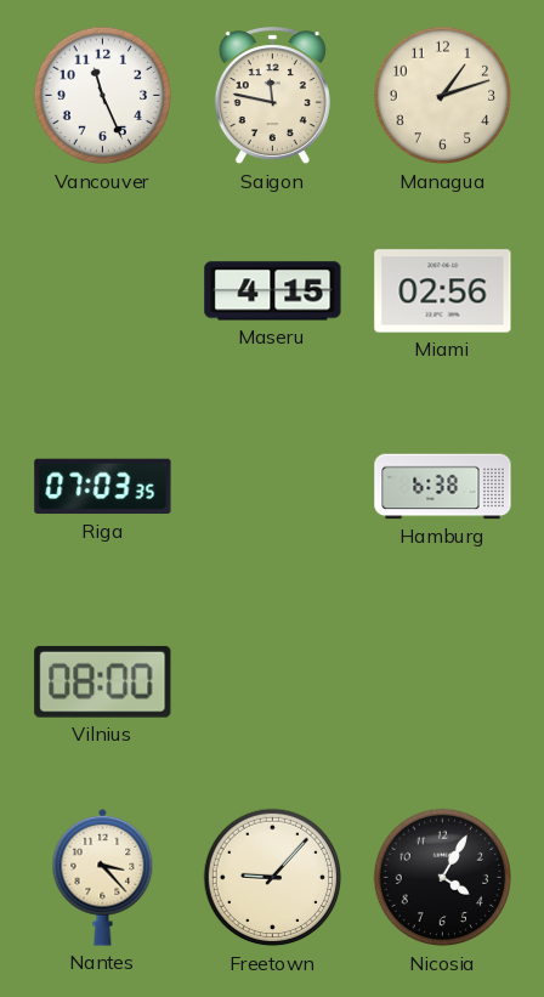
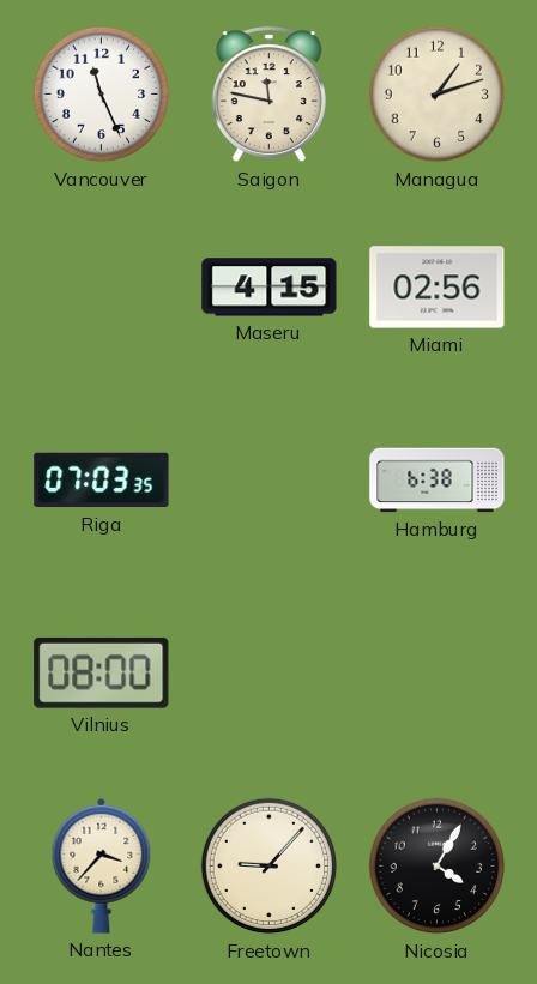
Nantes: 3:23 -> 3:37
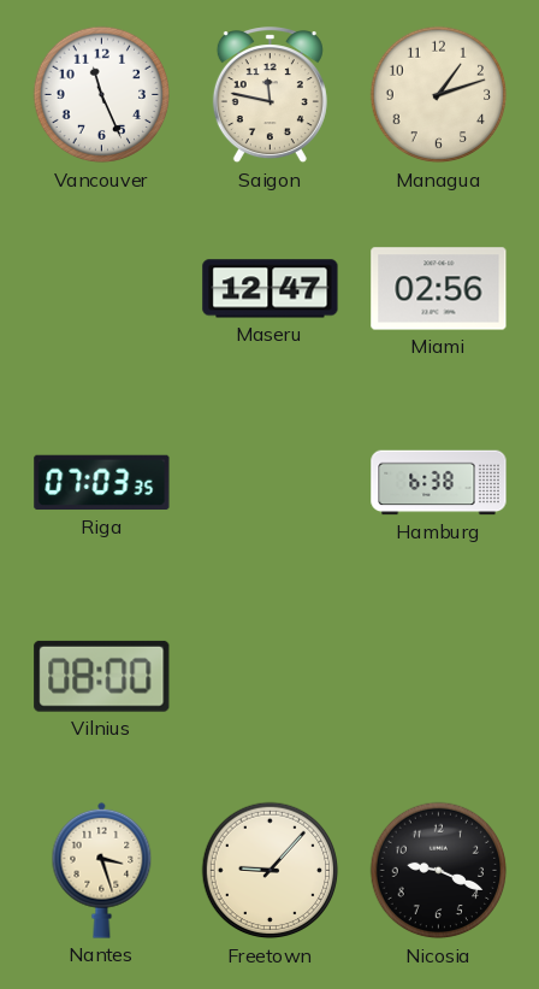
Maseru: 4:15 -> 12:47
Nantes: 3:37 -> 3:27
Nicosia: 4:05 -> 9:19
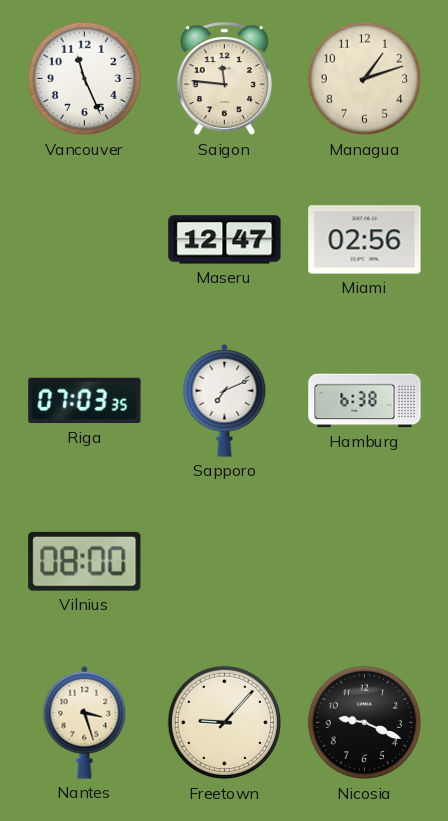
Saigon: 11:47 -> 11:46
Sapporo: none -> 7:11
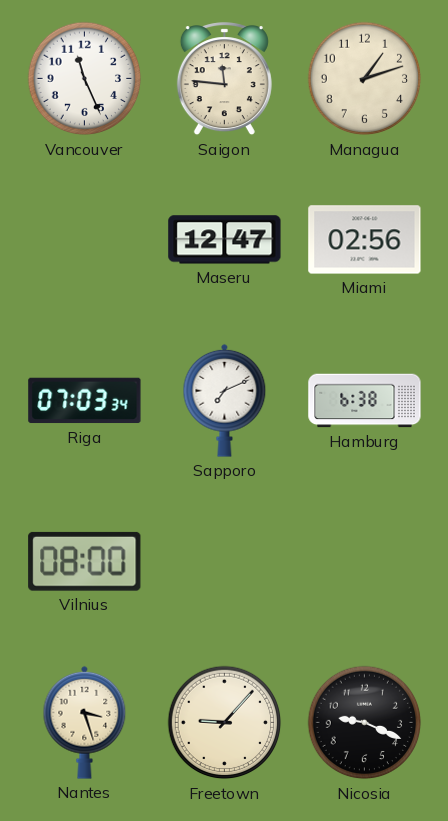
Riga: 07:03:35 -> 07:03:34
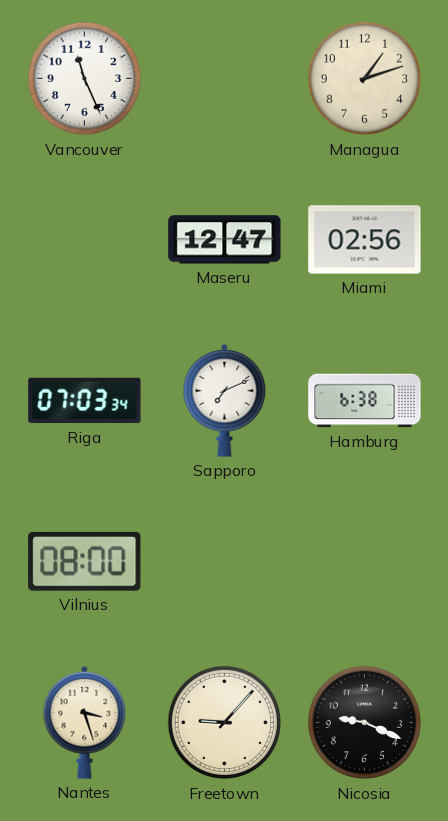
Saigon: 11:46 -> none
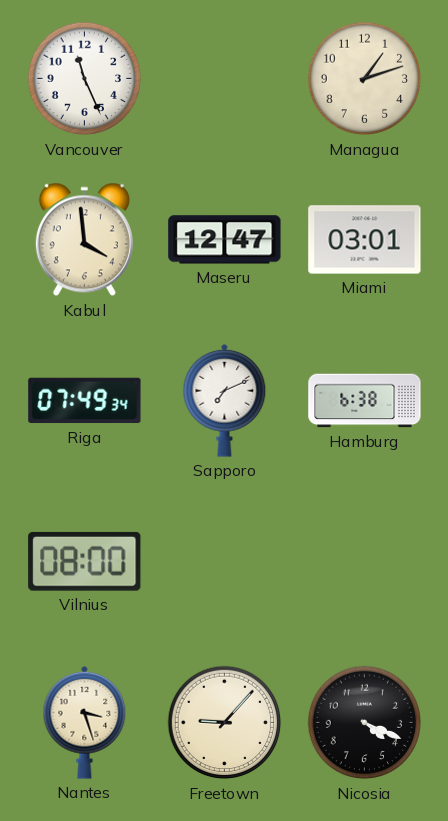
Kabul: none -> 3:59
Miami: 02:56 -> 03:01
Riga: 07:03 -> 07:49
Nicosia: 9:19 -> 4:19
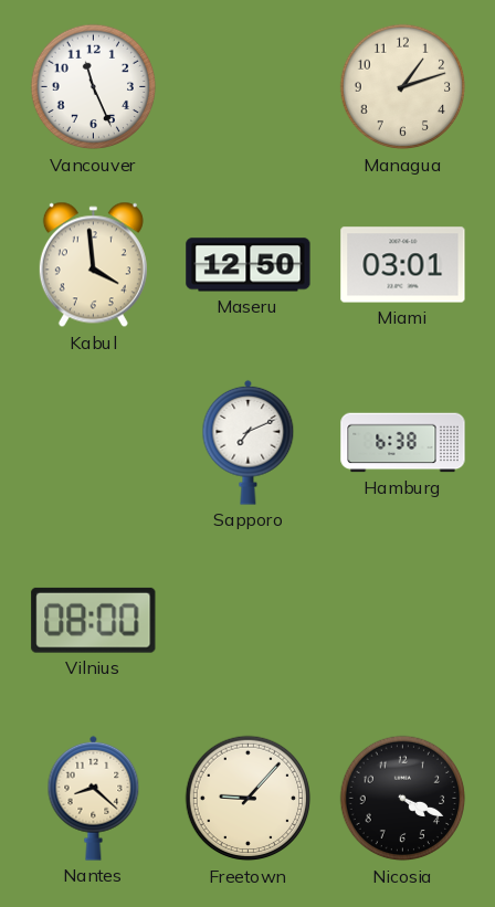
Maseru: 12:47 -> 12:50
Riga: 07:49 -> none
Nantes: 3:27 -> 8:22
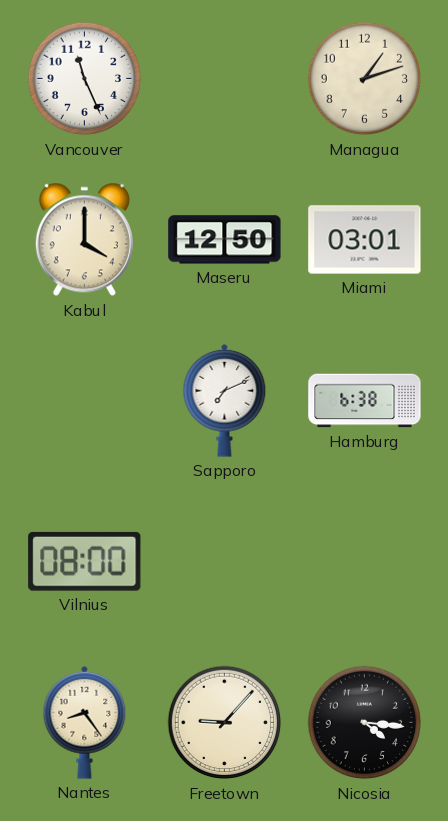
Kabul: 3:59 -> 4:00
Nantes: 8:22 -> 8:24
Nicosia: 4:19 -> 4:16
